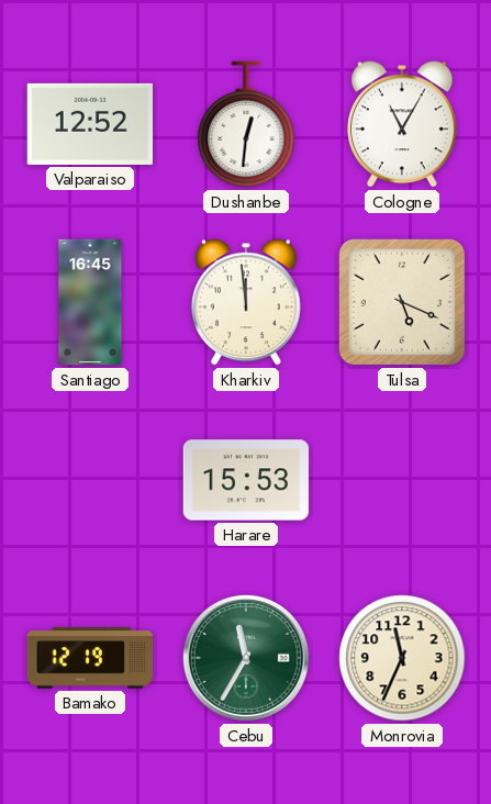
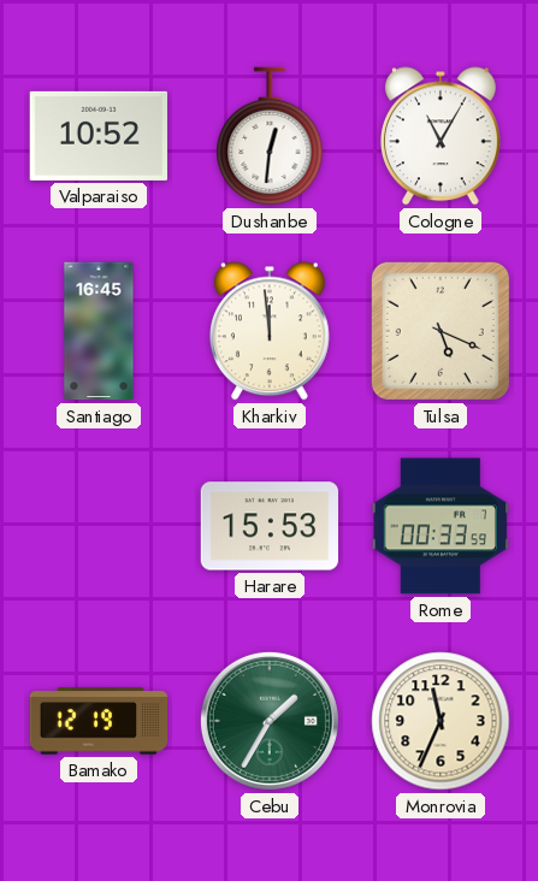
Valparaiso: 12:52 -> 10:52
Rome: none -> 00:33
Cebu: 11:35 -> 1:35
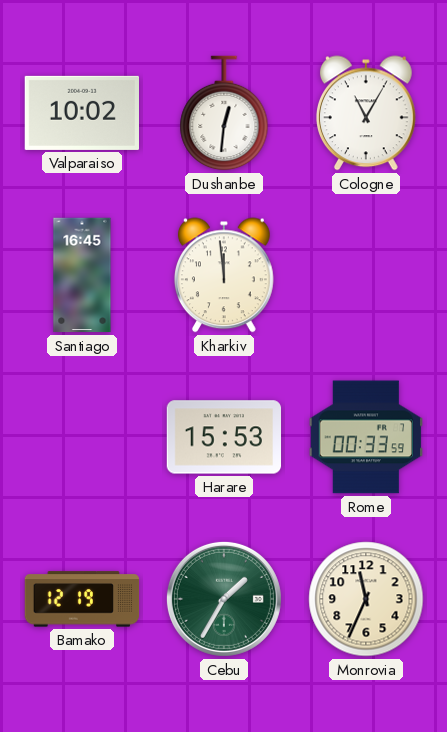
Valparaiso: 10:52 -> 10:02
Tulsa: 5:19 -> none
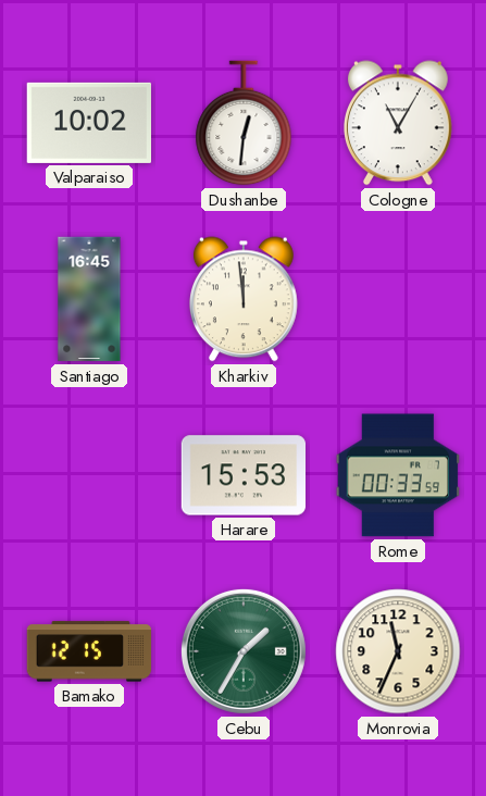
Bamako: 12:19 -> 12:15
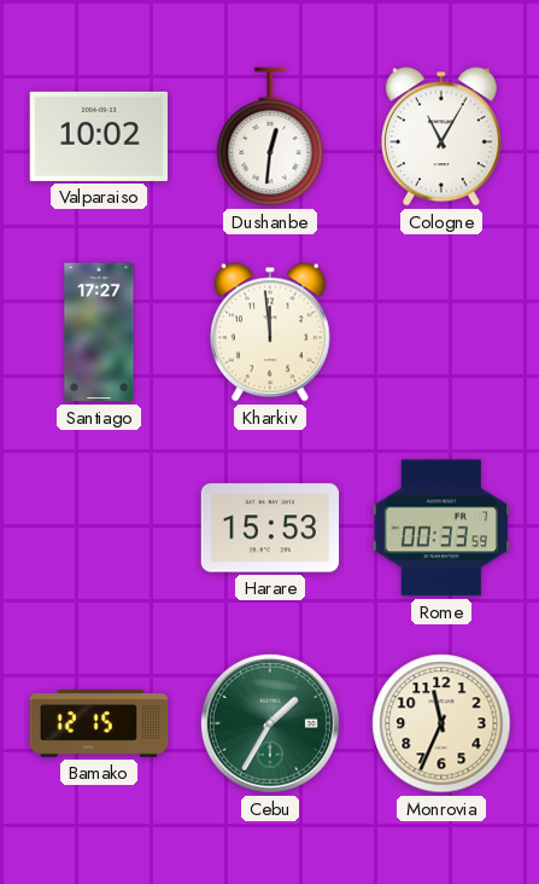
Santiago: 16:45 -> 17:27
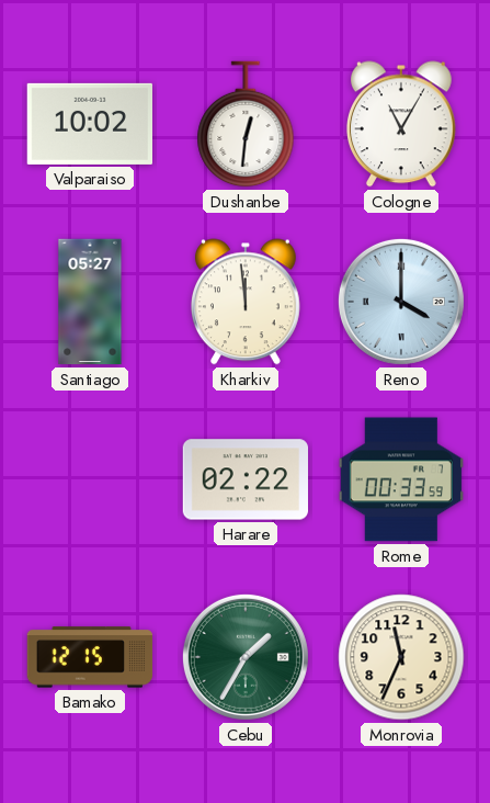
Santiago: 17:27 -> 05:27
Reno: none -> 4:00
Harare: 15:53 -> 02:22
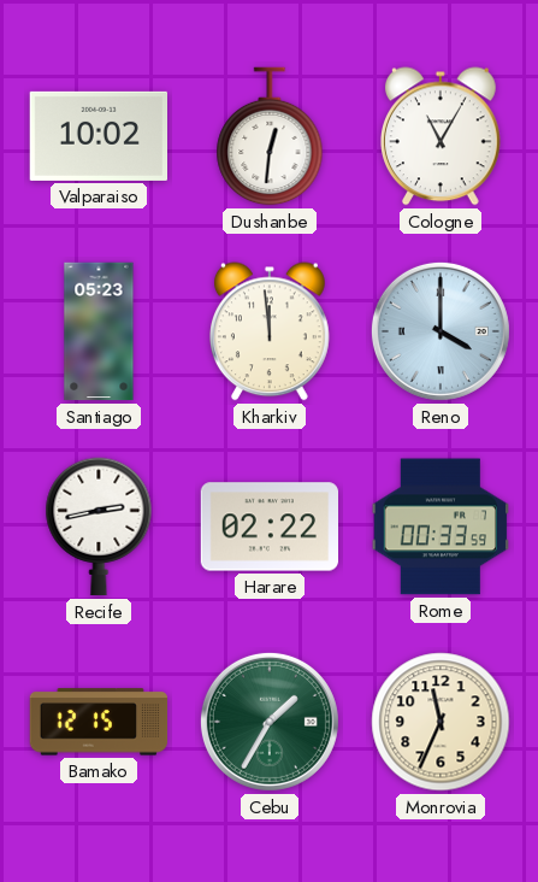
Santiago: 05:27 -> 05:23
Recife: none -> 2:43
